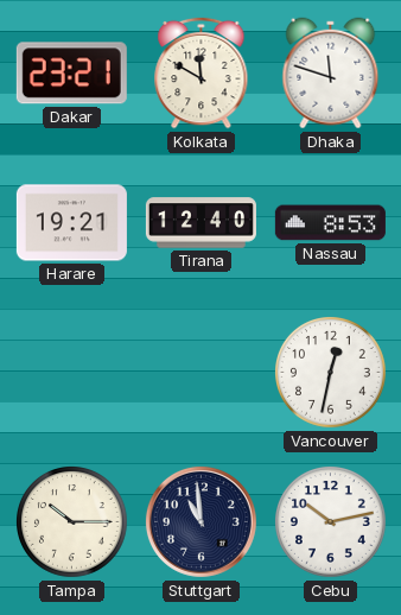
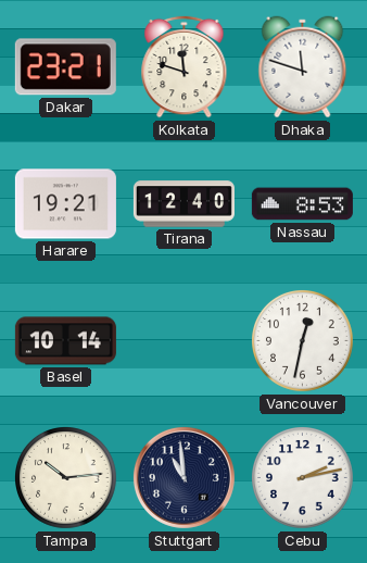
Kolkata: 11:50 -> 11:48
Basel: none -> 10:14
Tampa: 10:15 -> 10:14
Cebu: 10:13 -> 2:13
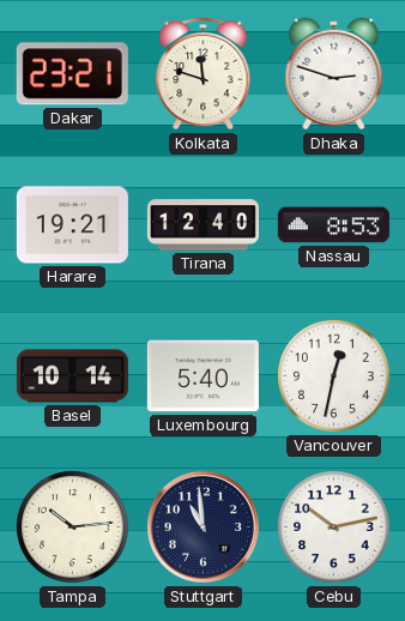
Dhaka: 11:48 -> 2:48
Luxembourg: none -> 5:40
Cebu: 2:13 -> 10:13
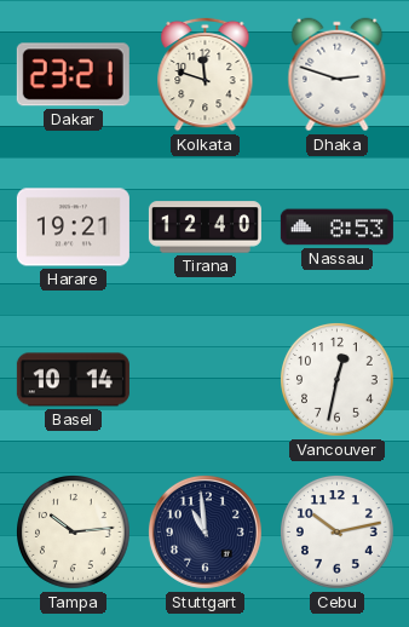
Luxembourg: 5:40 -> none
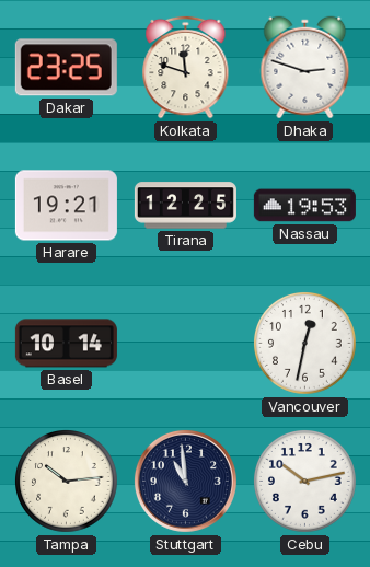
Dakar: 23:21 -> 23:25
Tirana: 12:40 -> 12:25
Nassau: 8:53 -> 19:53
